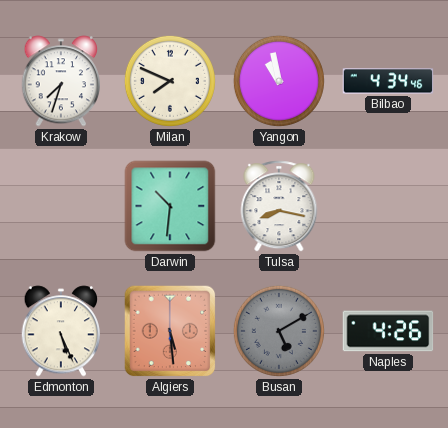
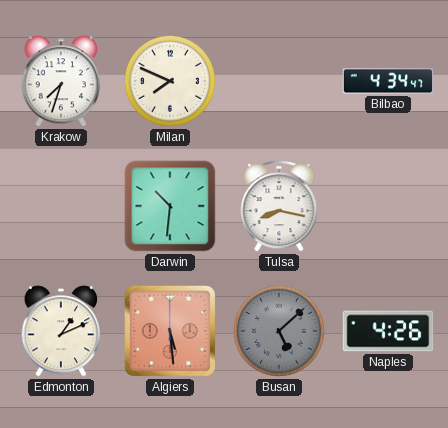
Yangon: 10:58 -> none
Bilbao: 4:34:46 -> 4:34:47
Edmonton: 5:26 -> 1:11
Busan: 5:10 -> 5:08
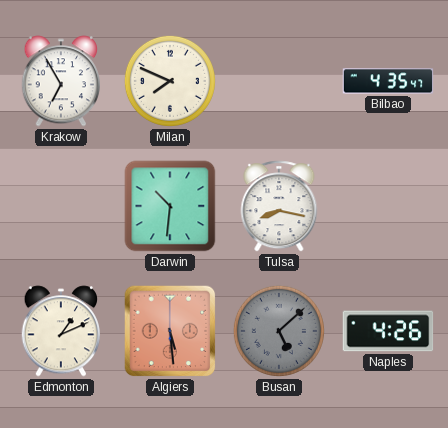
Krakow: 7:33 -> 6:55
Bilbao: 4:34 -> 4:35
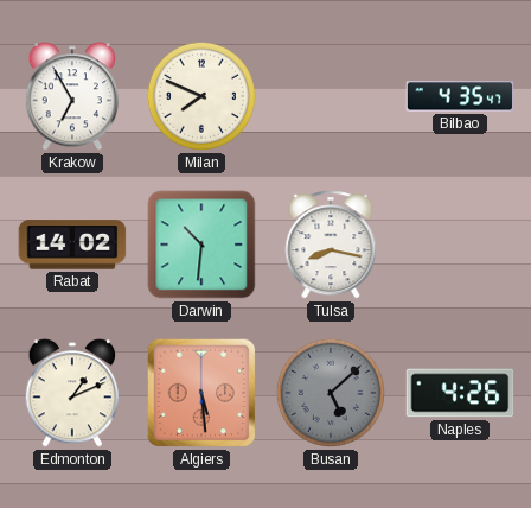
Rabat: none -> 14:02
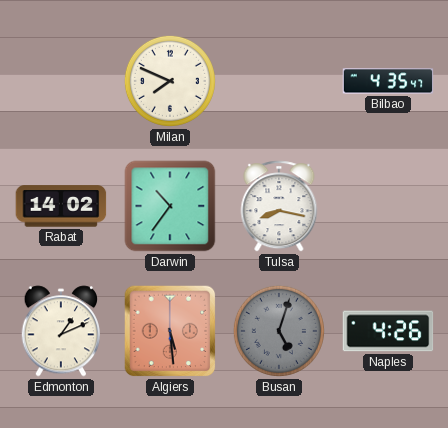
Krakow: 6:55 -> none
Darwin: 10:31 -> 10:36
Busan: 5:08 -> 5:03
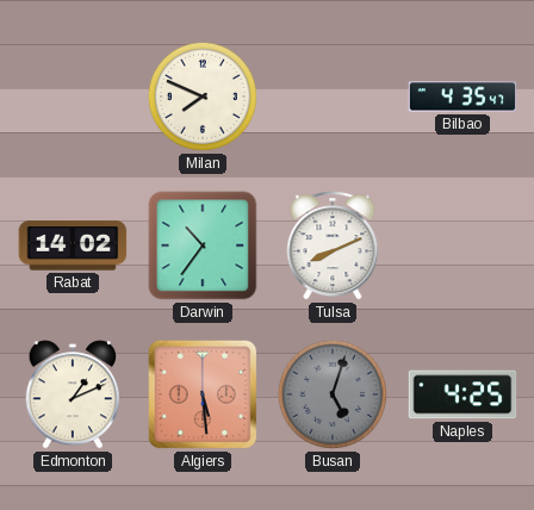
Tulsa: 8:17 -> 8:11
Naples: 4:26 -> 4:25
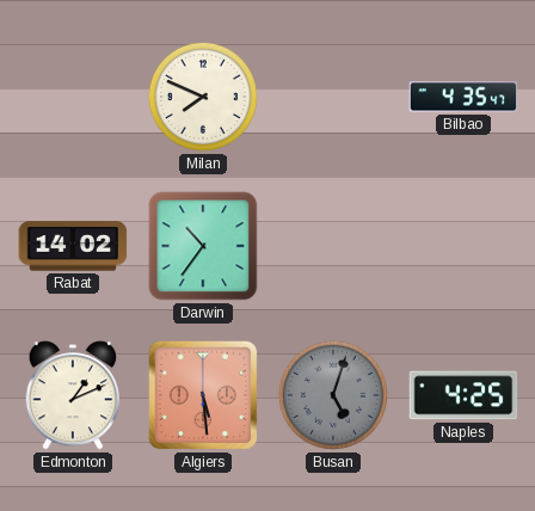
Tulsa: 8:11 -> none
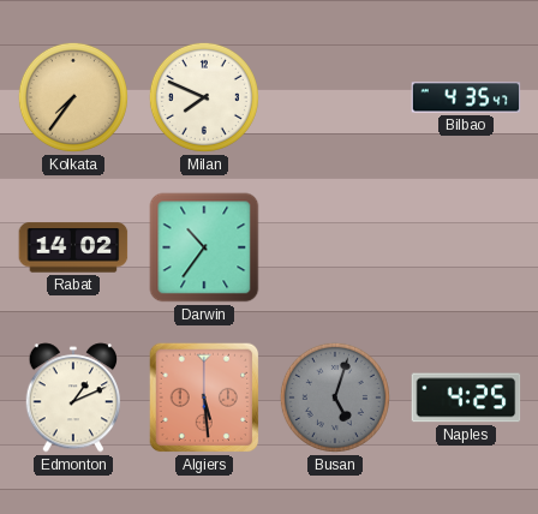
Kolkata: none -> 7:36
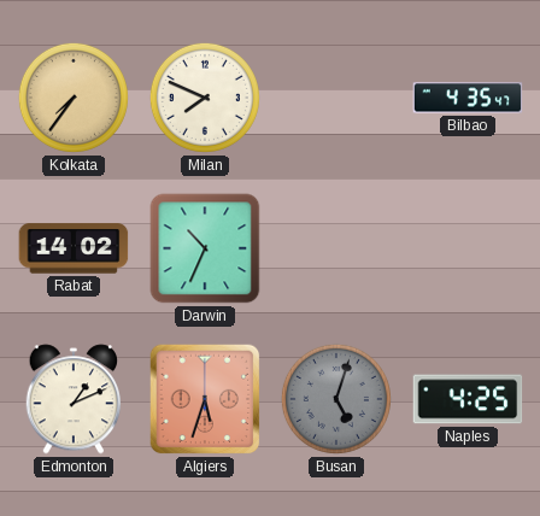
Darwin: 10:36 -> 10:34
Algiers: 5:29 -> 5:33
